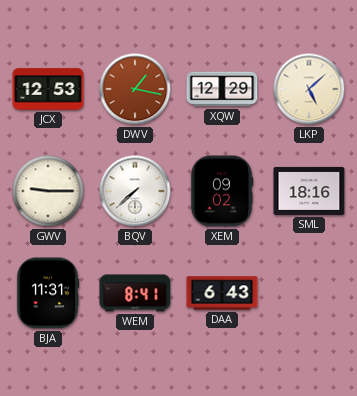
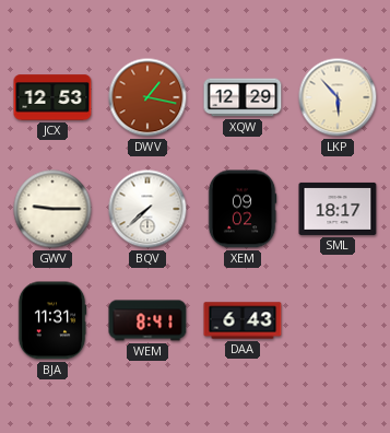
LKP: 5:08 -> 5:53
SML: 18:16 -> 18:17
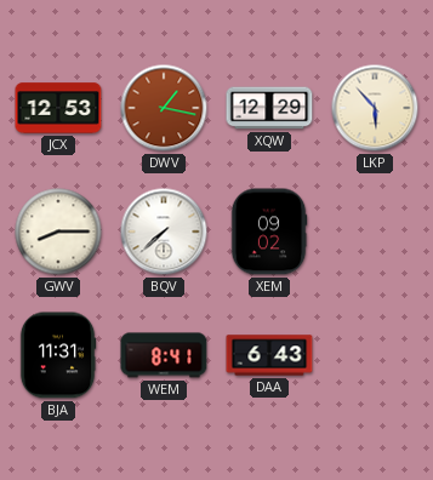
GWV: 9:15 -> 8:15
SML: 18:17 -> none
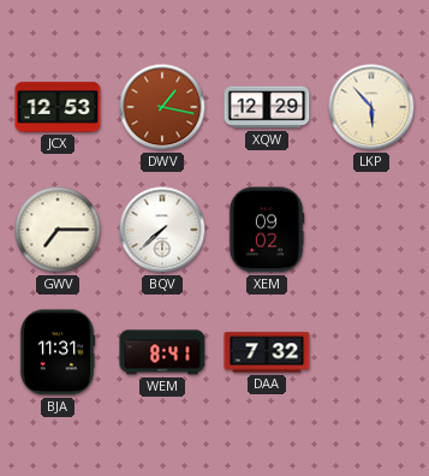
GWV: 8:15 -> 7:15
DAA: 6:43 -> 7:32
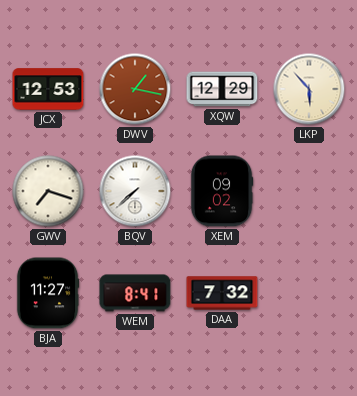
GWV: 7:15 -> 7:18
BJA: 11:31 -> 11:27
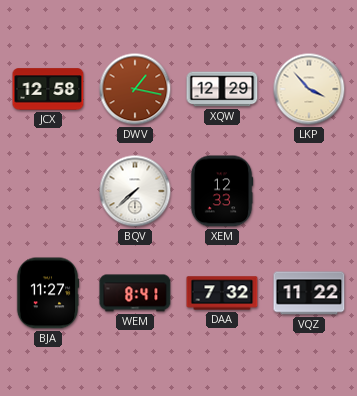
JCX: 12:53 -> 12:58
LKP: 5:53 -> 3:53
GWV: 7:18 -> none
XEM: 09:02 -> 12:33
VQZ: none -> 11:22
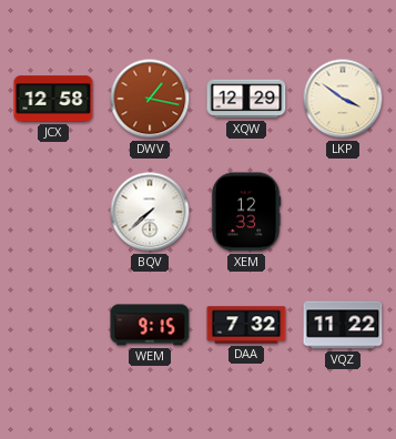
LKP: 3:53 -> 3:51
BJA: 11:27 -> none
WEM: 8:41 -> 9:15
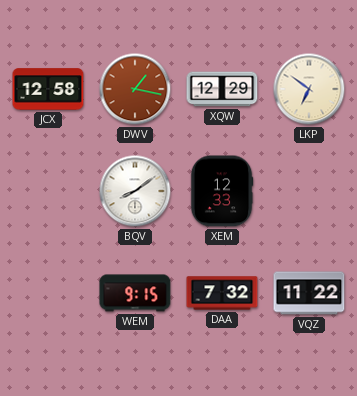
LKP: 3:51 -> 6:51
BQV: 7:38 -> 8:09
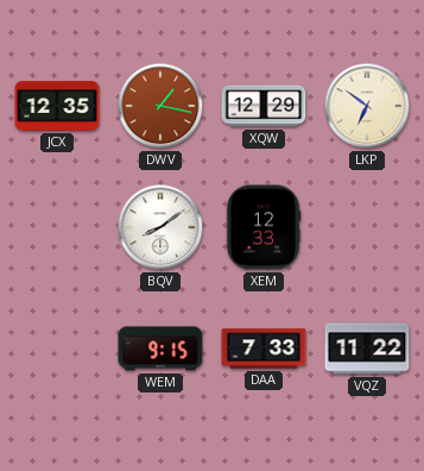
JCX: 12:58 -> 12:35
DAA: 7:32 -> 7:33
